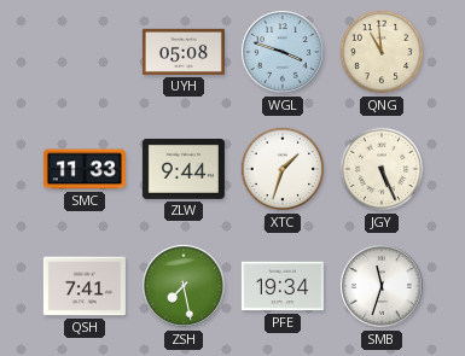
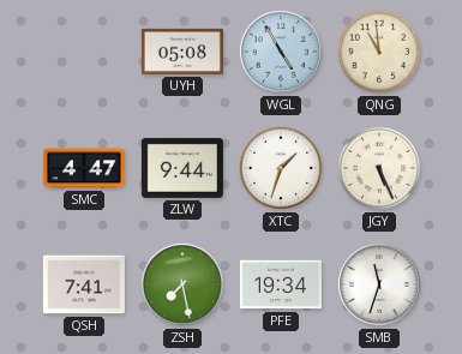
WGL: 3:48 -> 4:55
SMC: 11:33 -> 4:47
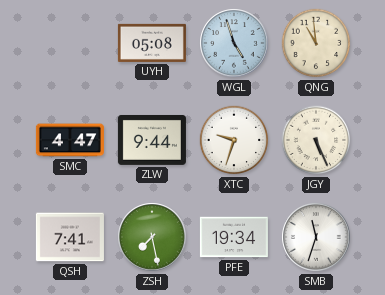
WGL: 4:55 -> 4:57
XTC: 1:33 -> 9:33
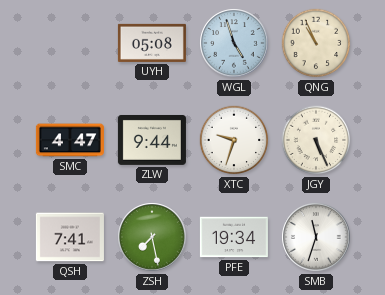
QNG: 10:59 -> 10:56
